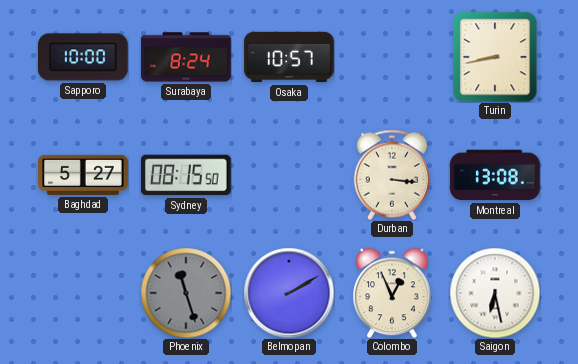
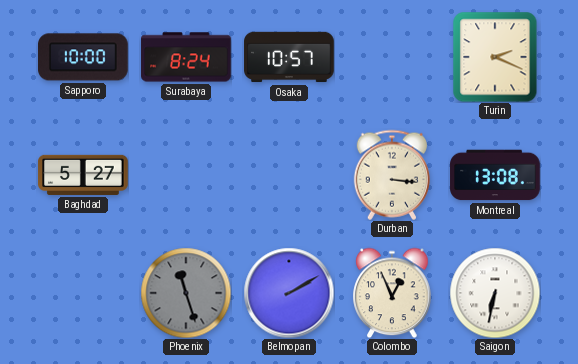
Turin: 8:43 -> 2:19
Sydney: 08:15 -> none
Saigon: 6:28 -> 6:32
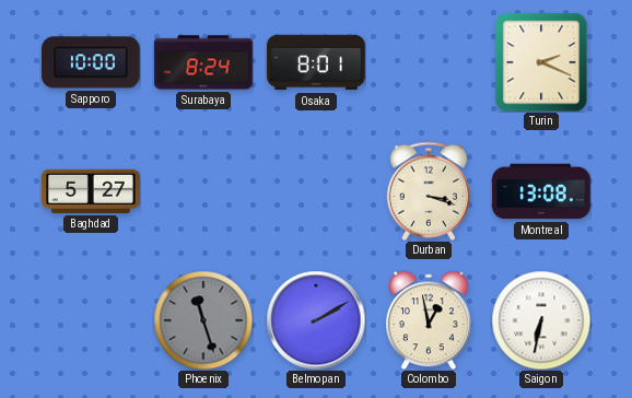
Osaka: 10:57 -> 8:01
Durban: 3:16 -> 3:18
Colombo: 12:56 -> 12:58
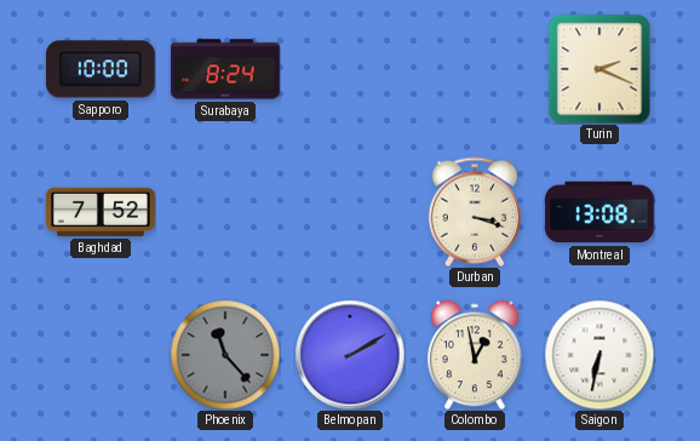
Osaka: 8:01 -> none
Baghdad: 5:27 -> 7:52
Phoenix: 11:27 -> 11:23
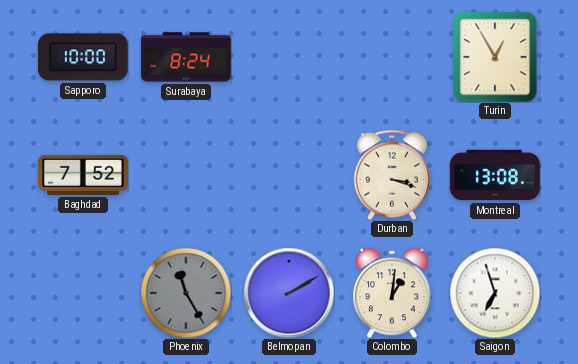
Turin: 2:19 -> 12:55
Phoenix: 11:23 -> 11:25
Colombo: 12:58 -> 1:01
Saigon: 6:32 -> 6:57
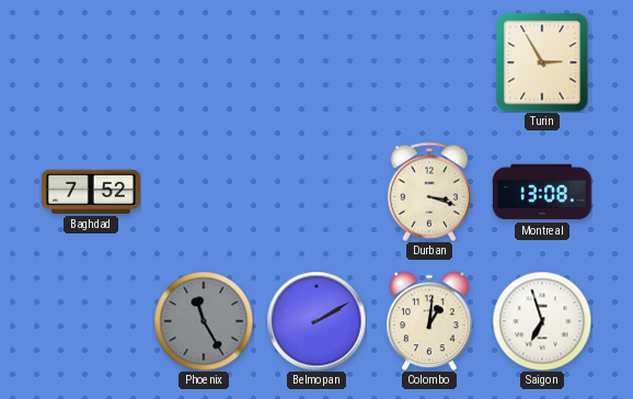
Sapporo: 10:00 -> none
Surabaya: 8:24 -> none
Turin: 12:55 -> 2:55
